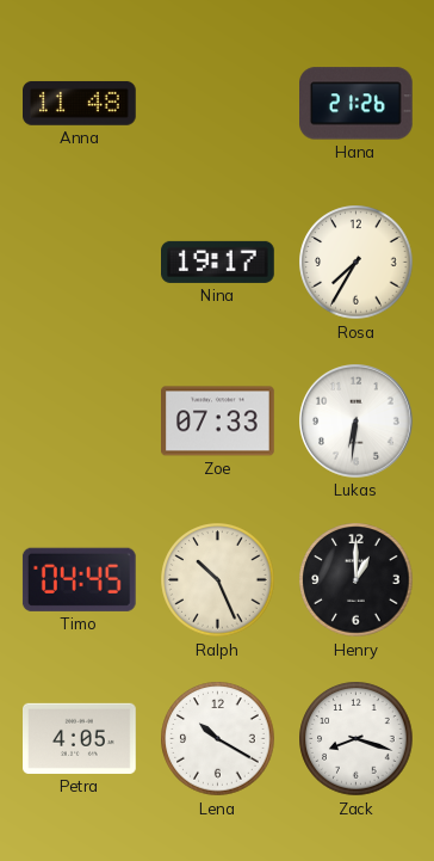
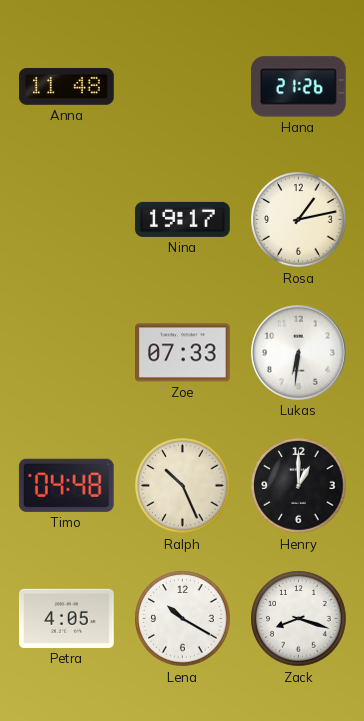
Rosa: 7:35 -> 1:13
Timo: 04:45 -> 04:48
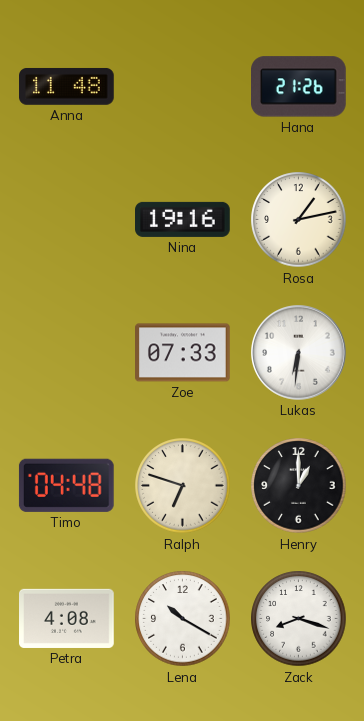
Nina: 19:17 -> 19:16
Ralph: 10:26 -> 6:48
Petra: 4:05 -> 4:08
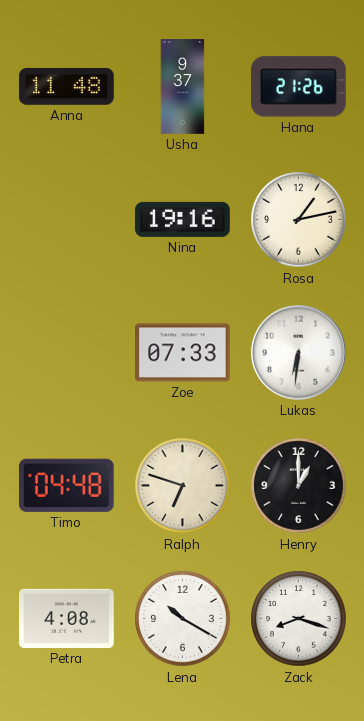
Usha: none -> 9:37
